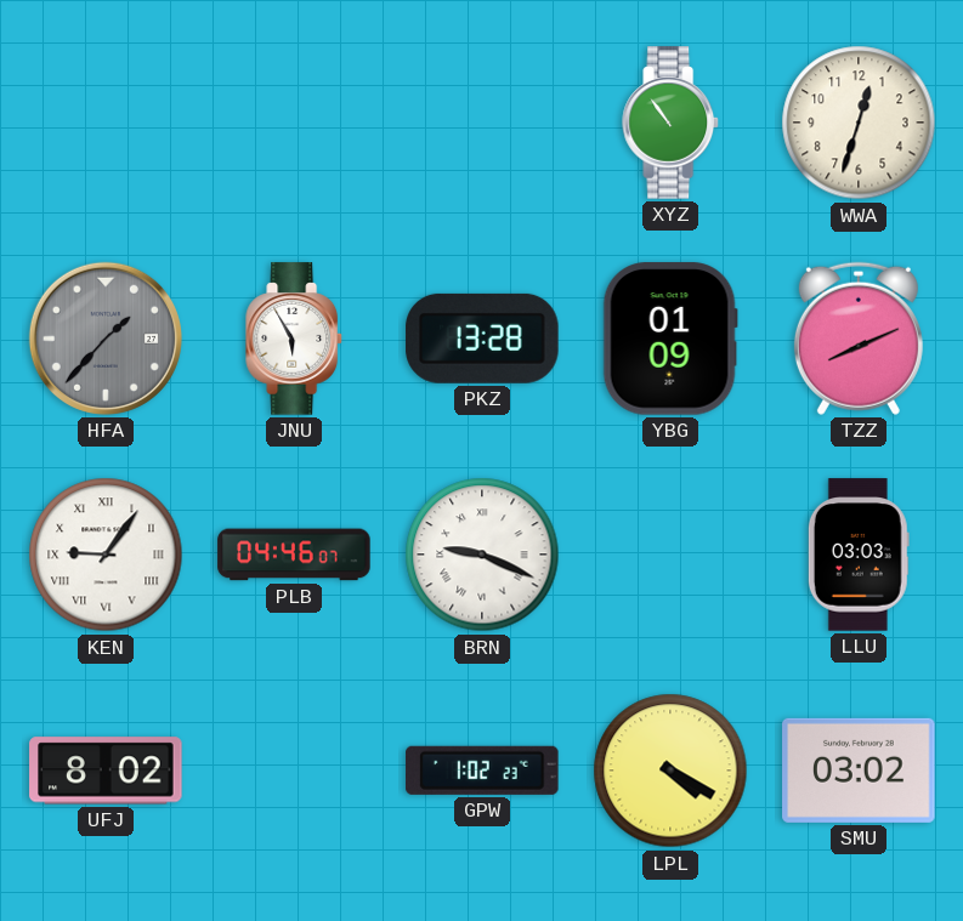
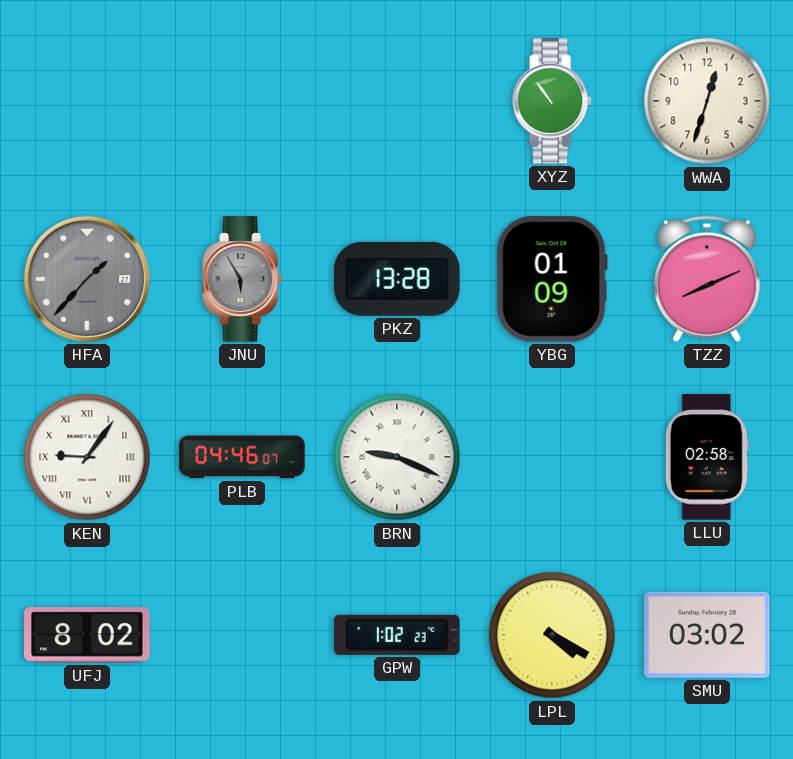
JNU dial: white -> grey
LLU: 03:03 -> 02:58
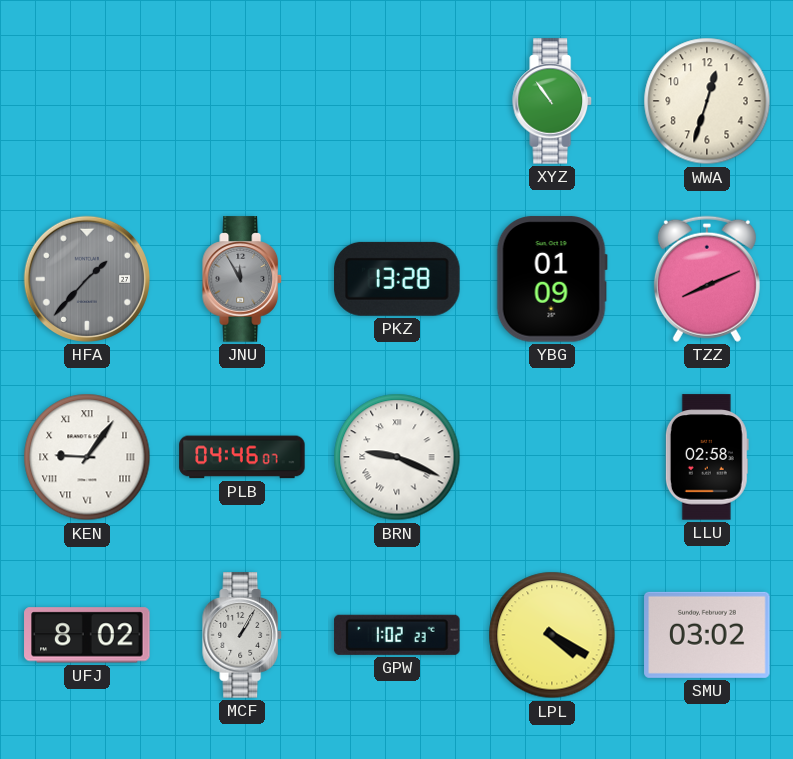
JNU: 5:55 -> 11:55
MCF: none -> 1:05
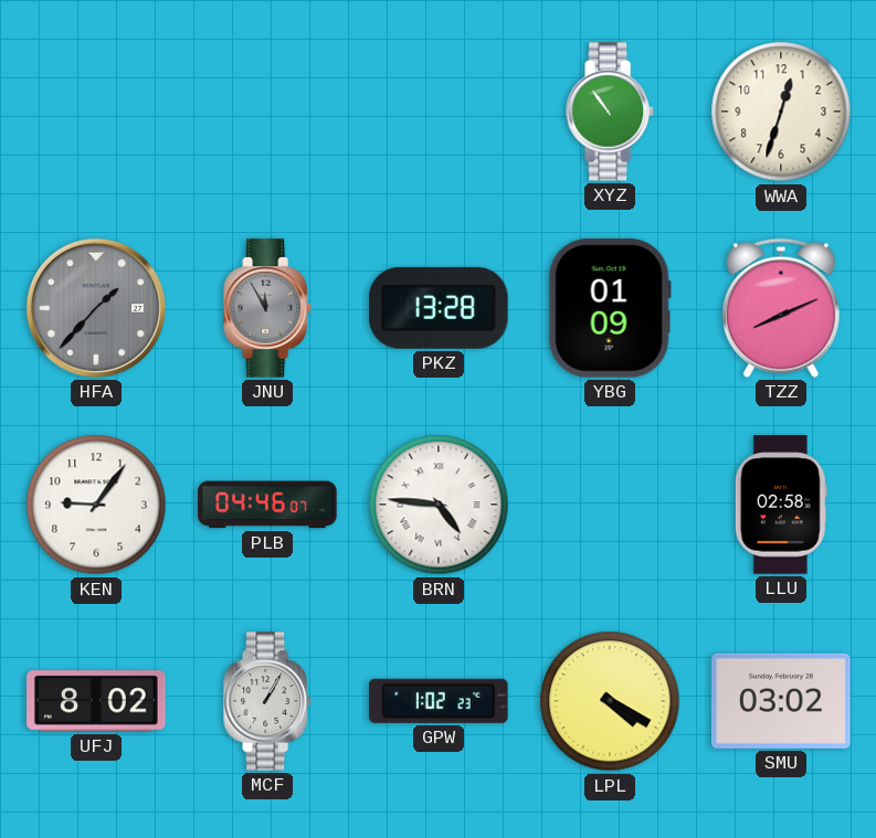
KEN numerals: Roman -> Arabic
BRN: 9:19 -> 4:46
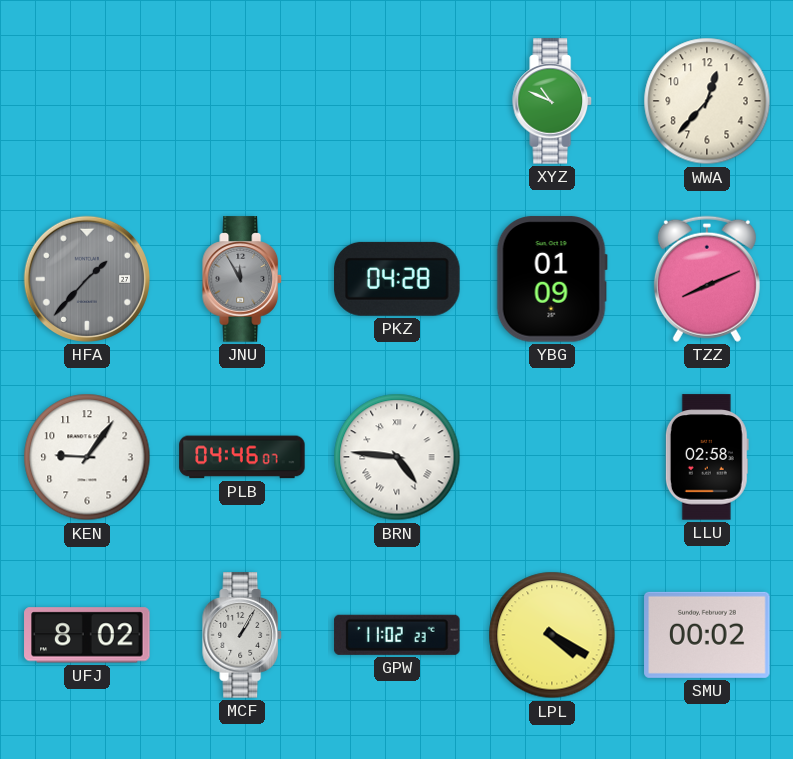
XYZ: 10:54 -> 10:49
WWA: 12:33 -> 12:37
PKZ: 13:28 -> 04:28
GPW: 1:02 -> 11:02
SMU: 03:02 -> 00:02
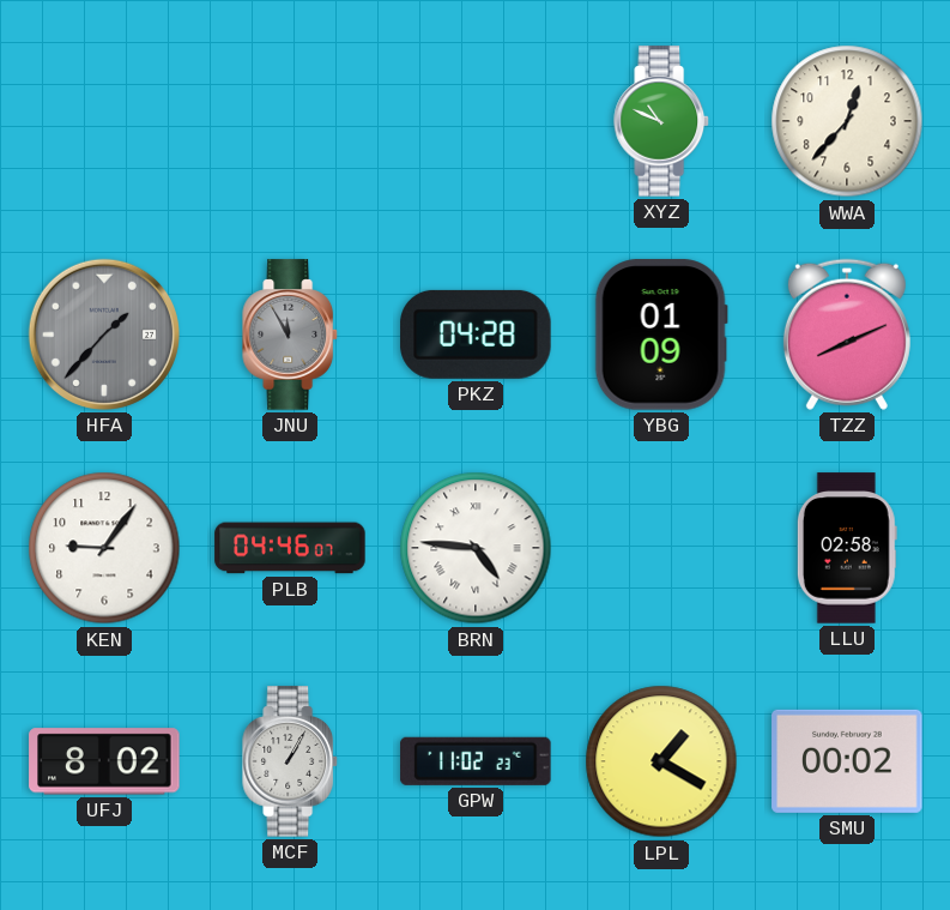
LPL: 4:20 -> 1:20
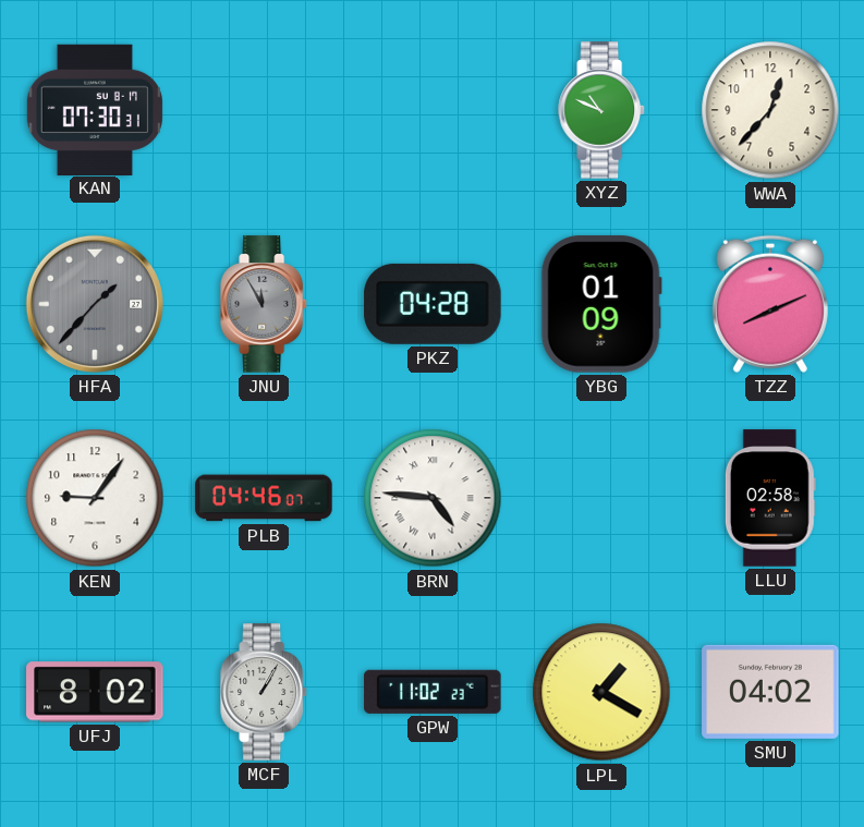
KAN: none -> 07:30
SMU: 00:02 -> 04:02
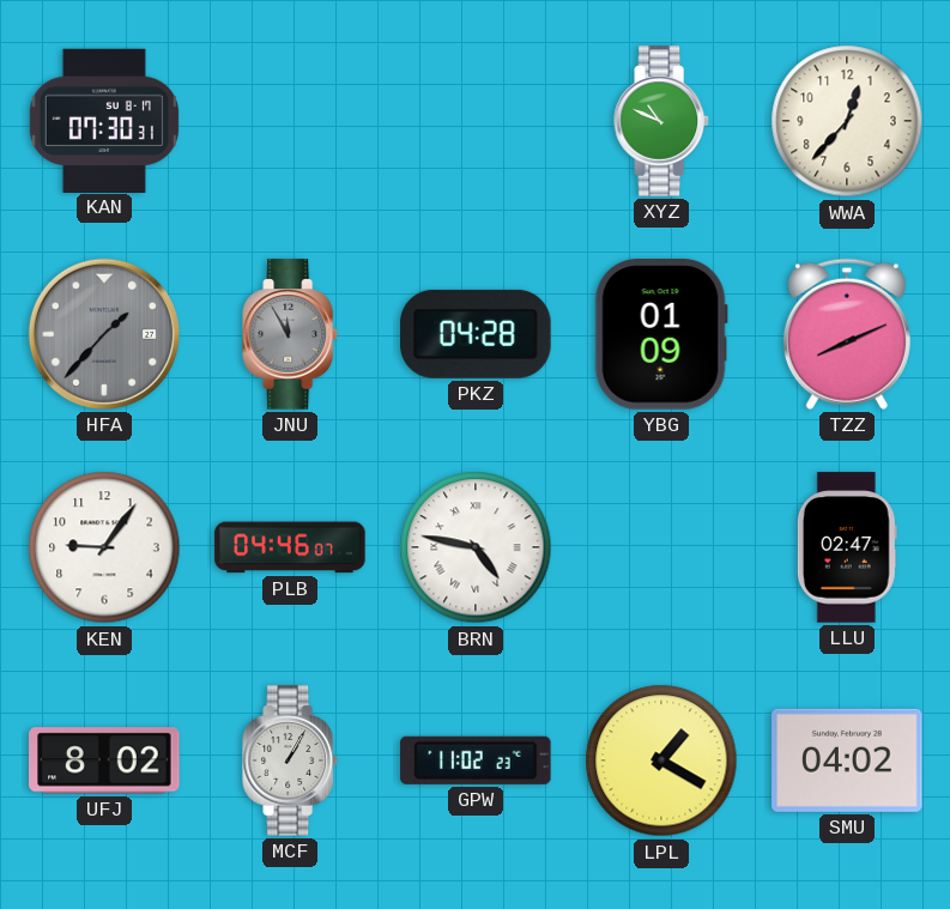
BRN: 4:46 -> 4:47
LLU: 02:58 -> 02:47
